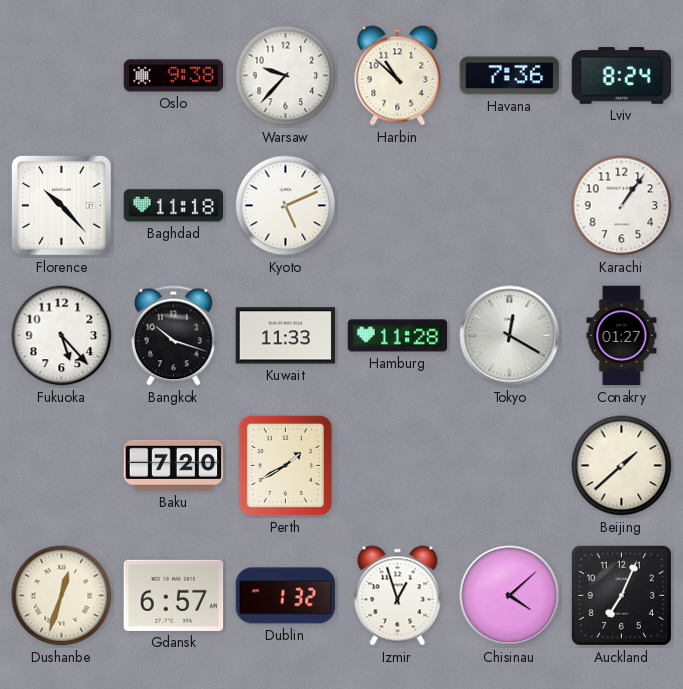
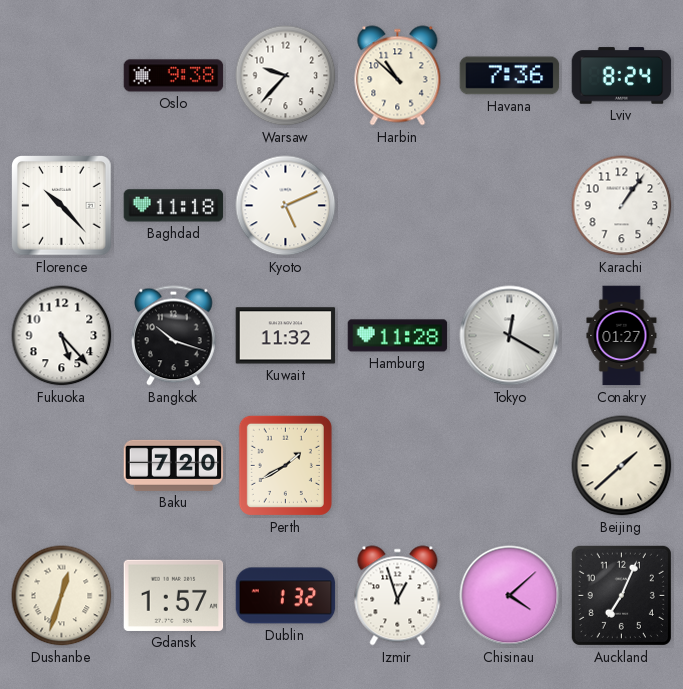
Kuwait: 11:33 -> 11:32
Gdansk: 6:57 -> 1:57
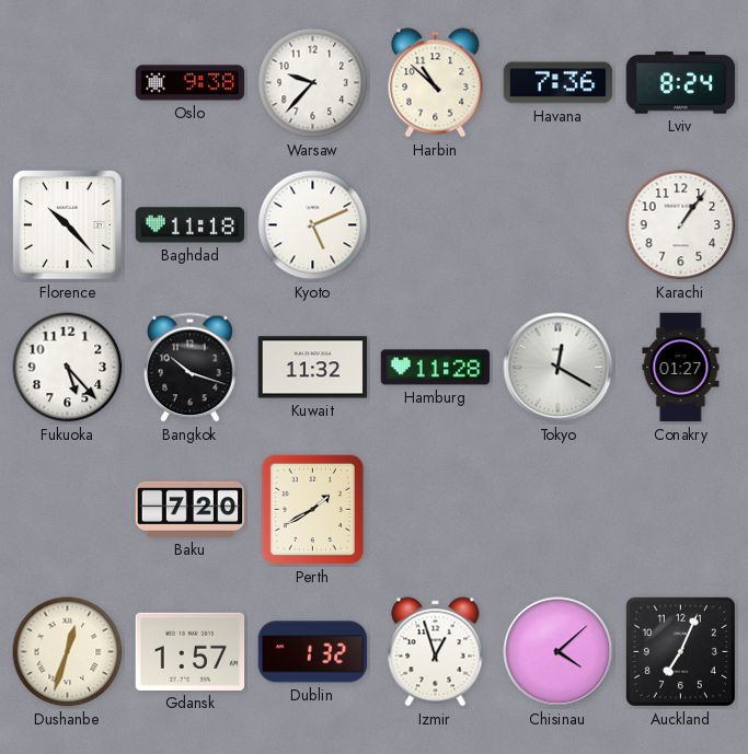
Beijing: 1:38 -> none
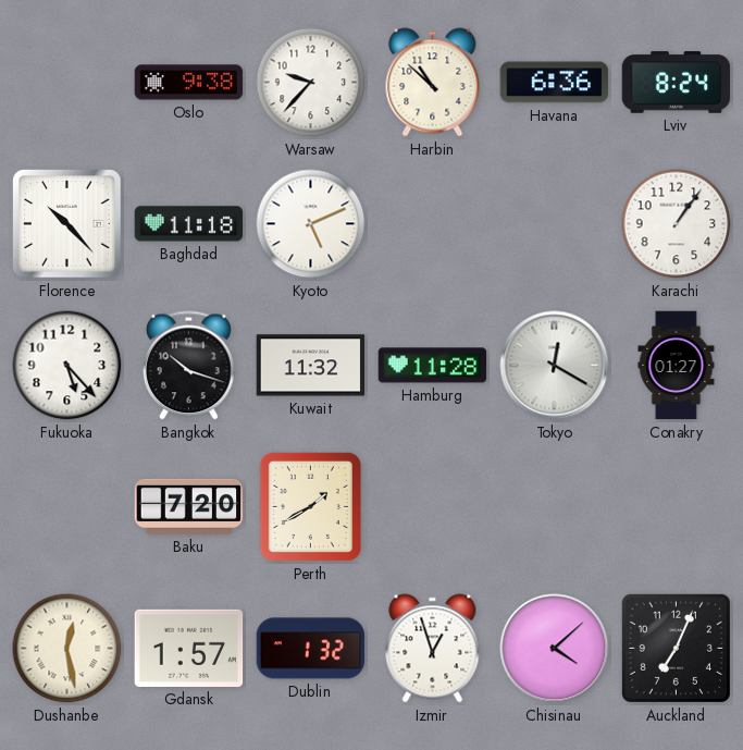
Havana: 7:36 -> 6:36
Dushanbe: 12:33 -> 12:28
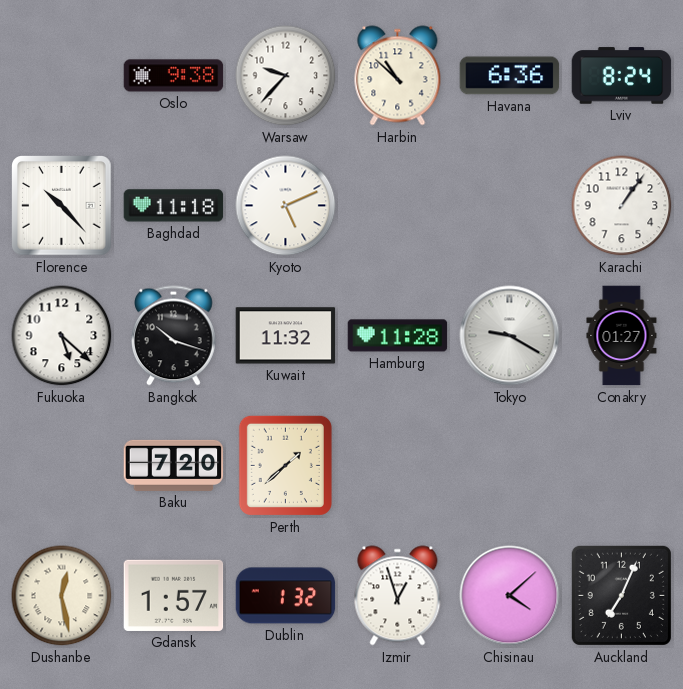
Fukuoka: 5:23 -> 5:22
Tokyo: 12:20 -> 9:20
Perth: 1:40 -> 1:38
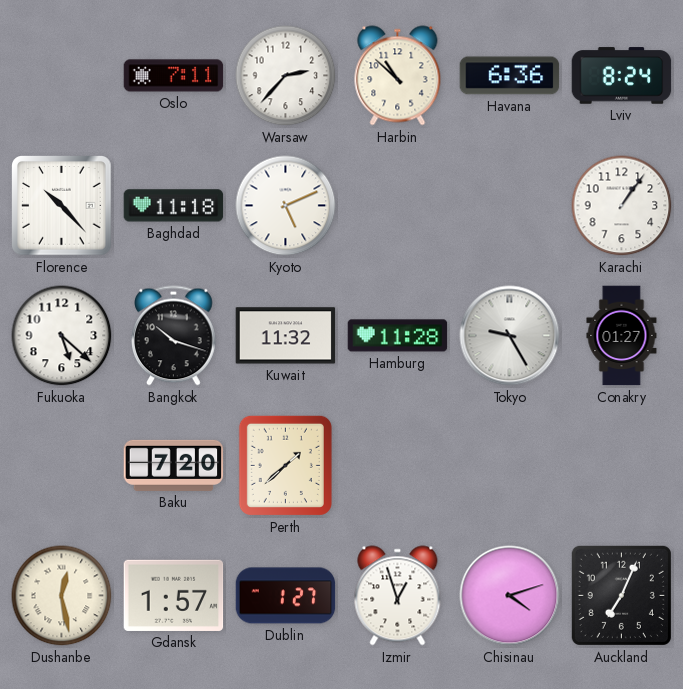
Oslo: 9:38 -> 7:11
Warsaw: 9:37 -> 2:37
Tokyo: 9:20 -> 9:25
Dublin: 1:32 -> 1:27
Chisinau: 4:08 -> 4:12
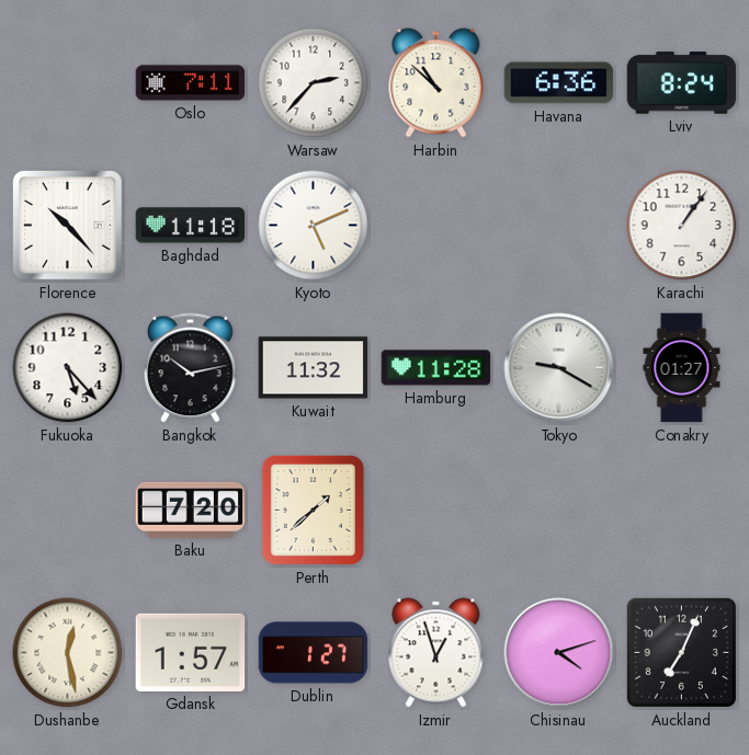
Fukuoka: 5:22 -> 5:23
Bangkok: 10:18 -> 10:13
Tokyo: 9:25 -> 9:20
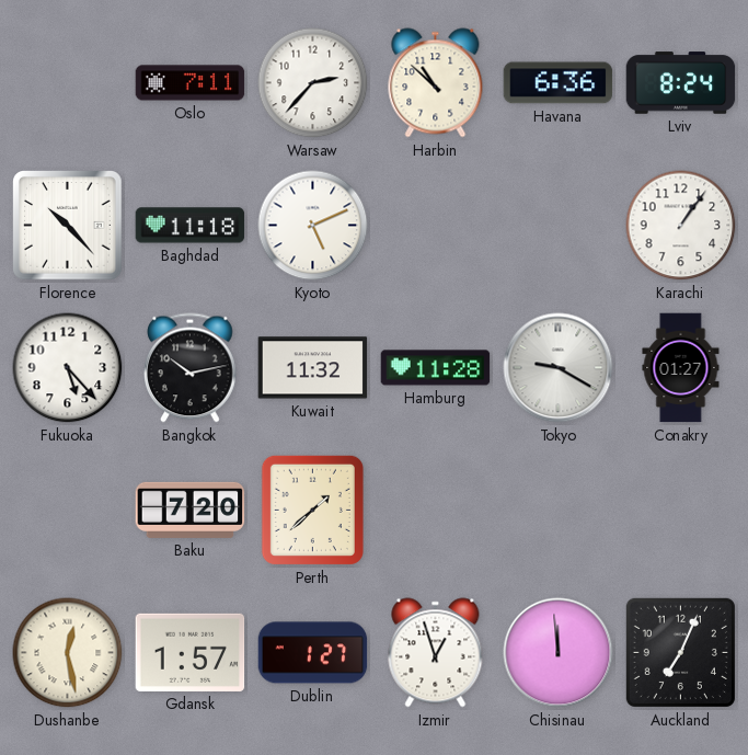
Chisinau: 4:12 -> 11:59
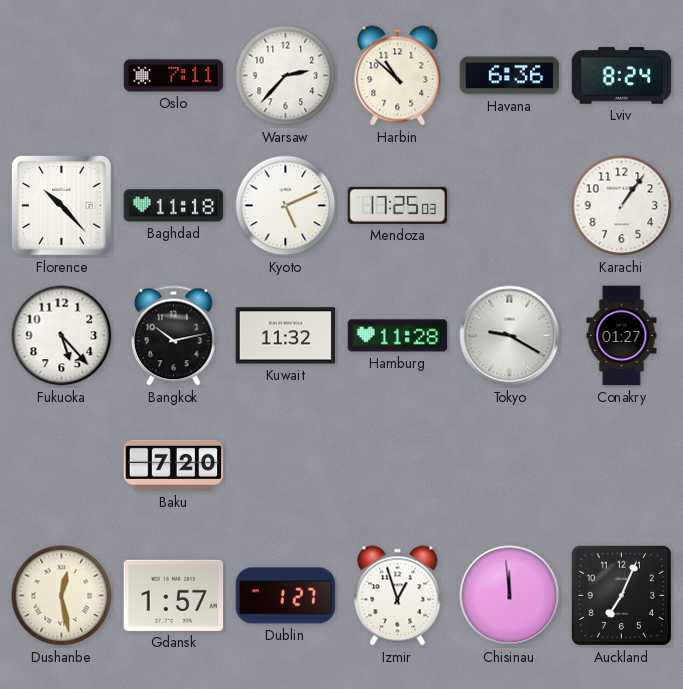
Mendoza: none -> 17:25
Perth: 1:38 -> none
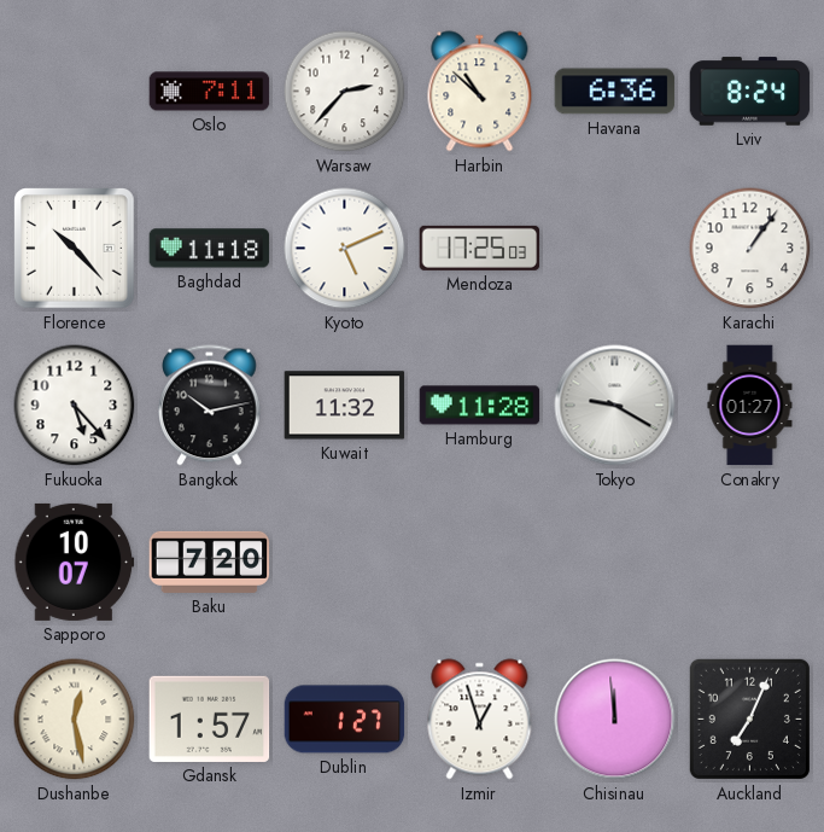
Sapporo: none -> 10:07
